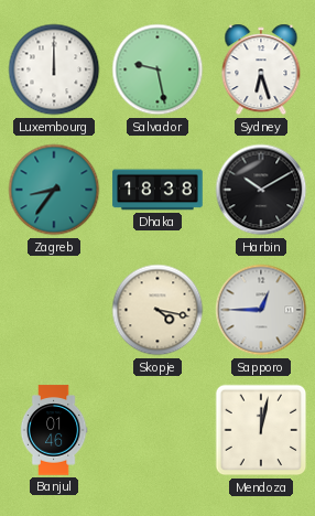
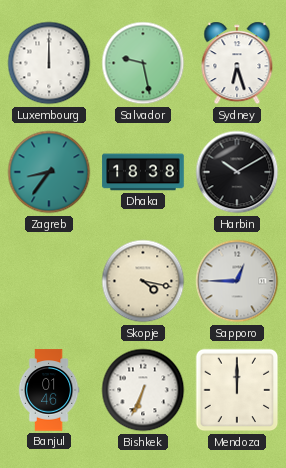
Bishkek: none -> 6:34
Mendoza: 12:02 -> 12:00
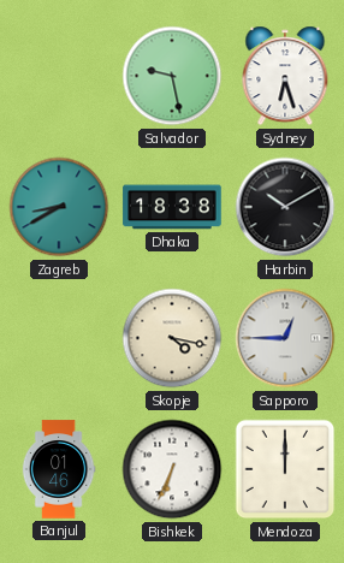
Luxembourg: 12:00 -> none
Zagreb: 8:36 -> 8:40
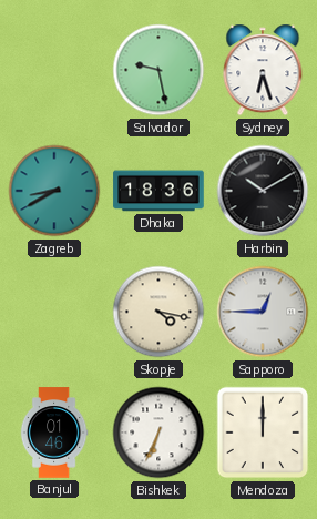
Dhaka: 18:38 -> 18:36
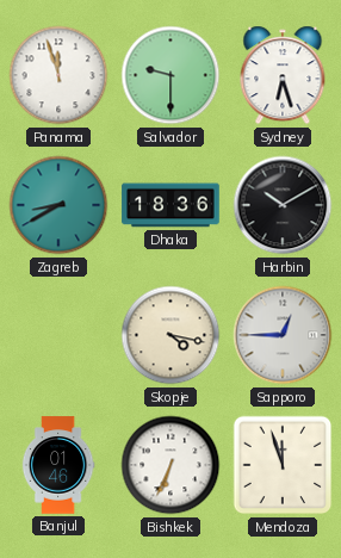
Panama: none -> 11:57
Salvador: 9:28 -> 9:30
Mendoza: 12:00 -> 11:57
